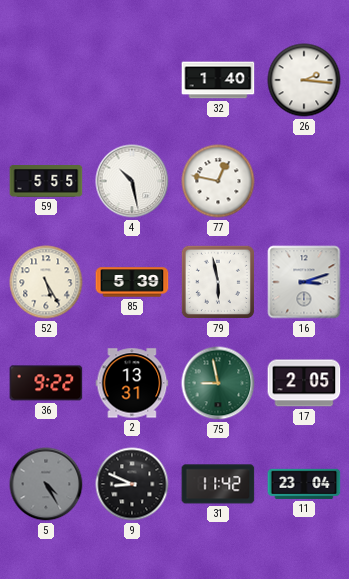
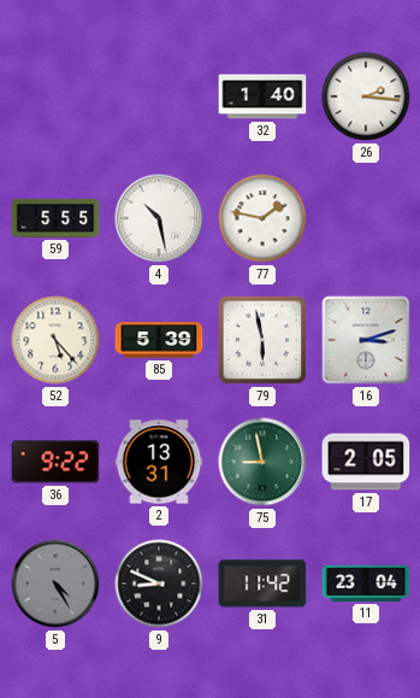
77: 12:47 -> 1:47
52: 5:25 -> 5:23
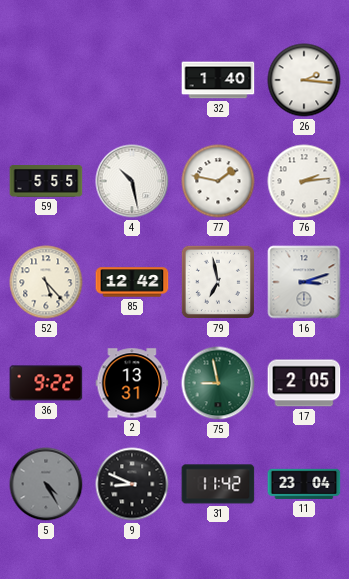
76: none -> 2:14
85: 5:39 -> 12:42
79: 5:58 -> 6:58
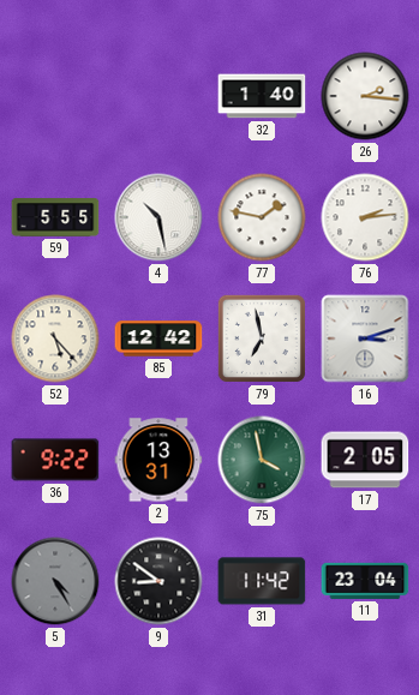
75: 8:58 -> 3:58
9: 8:49 -> 8:51
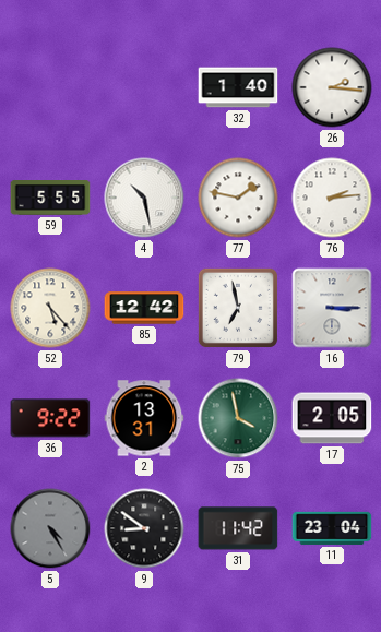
16: 3:12 -> 3:15
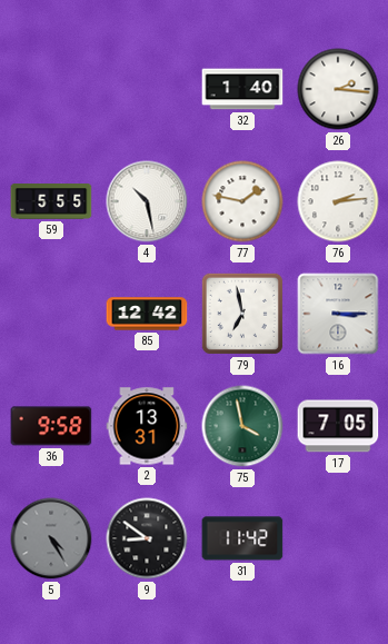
52: 5:23 -> none
36: 9:22 -> 9:58
17: 2:05 -> 7:05
11: 23:04 -> none
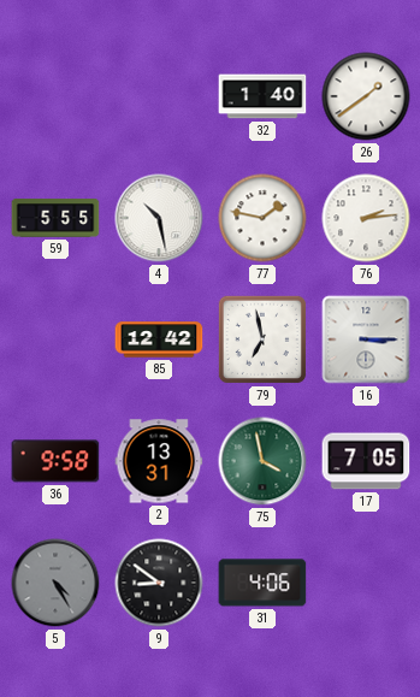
26: 2:16 -> 1:39
31: 11:42 -> 4:06
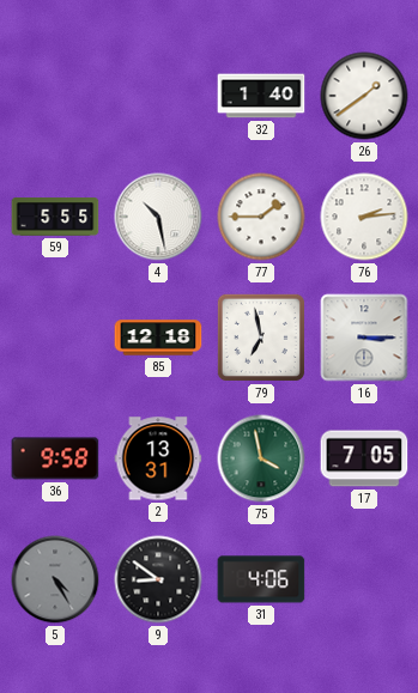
77: 1:47 -> 1:45
85: 12:42 -> 12:18
